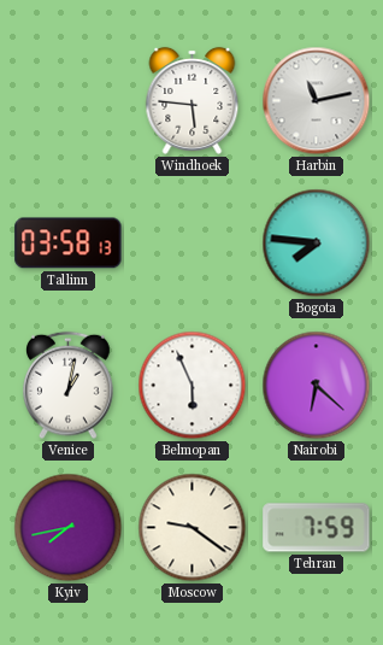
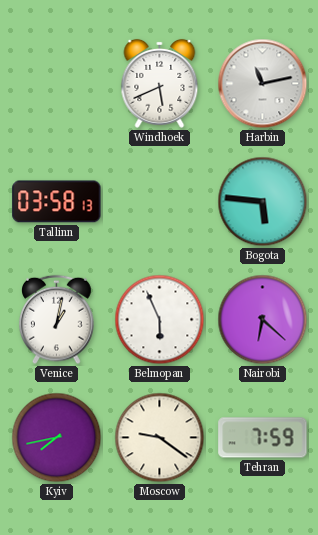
Windhoek: 5:46 -> 5:41
Bogota: 7:46 -> 5:46
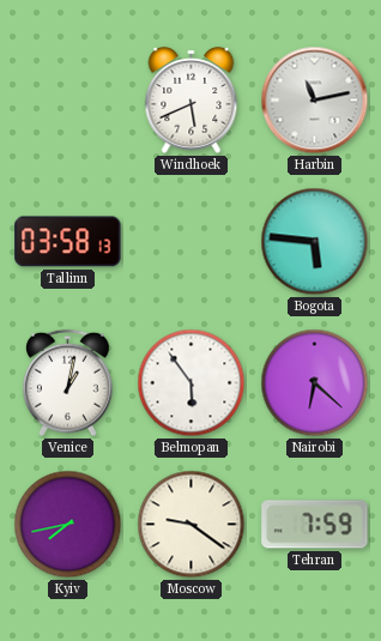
Belmopan: 5:56 -> 5:54
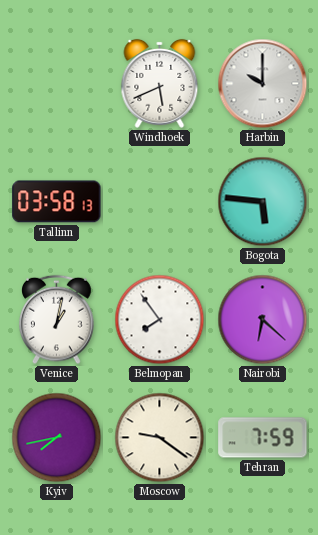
Harbin: 11:13 -> 10:00
Belmopan: 5:54 -> 7:54
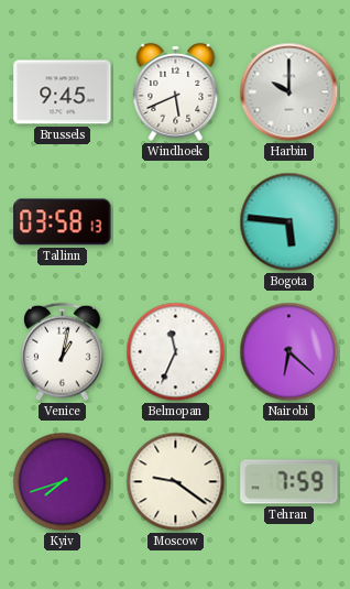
Brussels: none -> 9:45
Belmopan: 7:54 -> 11:34
Kyiv: 7:43 -> 7:42
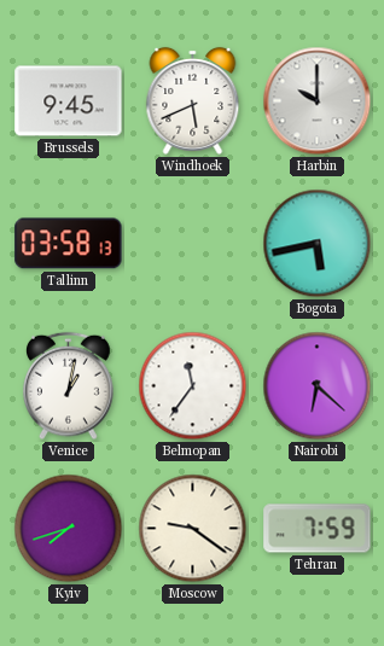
Bogota: 5:46 -> 5:43
Belmopan: 11:34 -> 11:36
